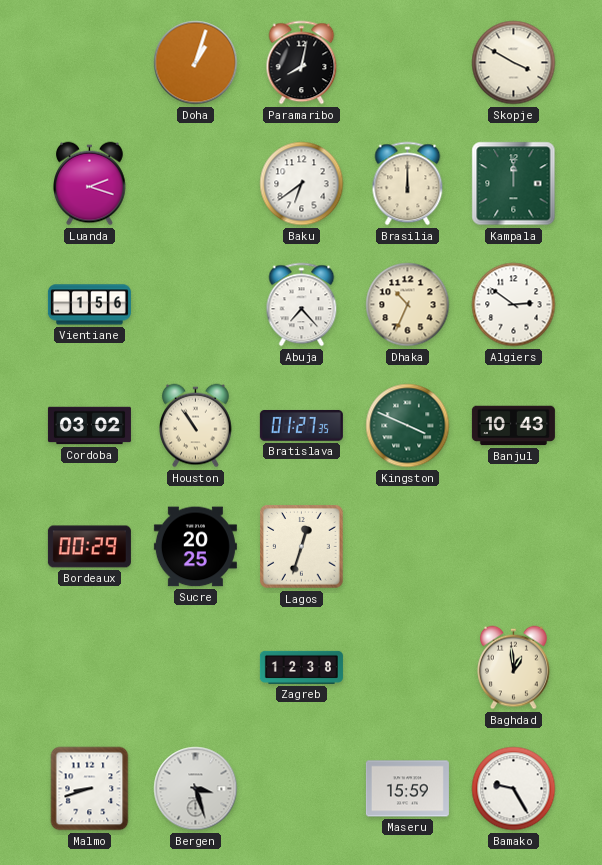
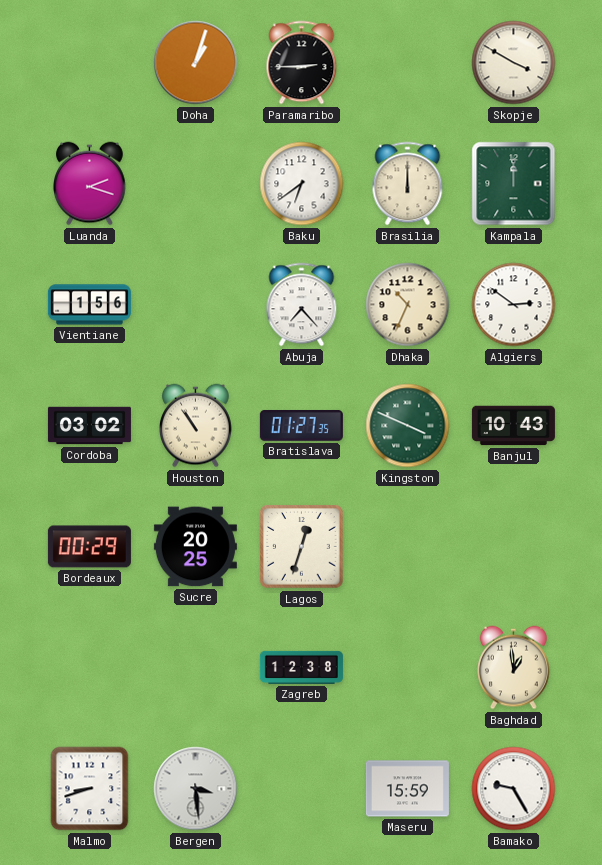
Paramaribo: 8:02 -> 2:45
Bergen: 3:27 -> 3:29
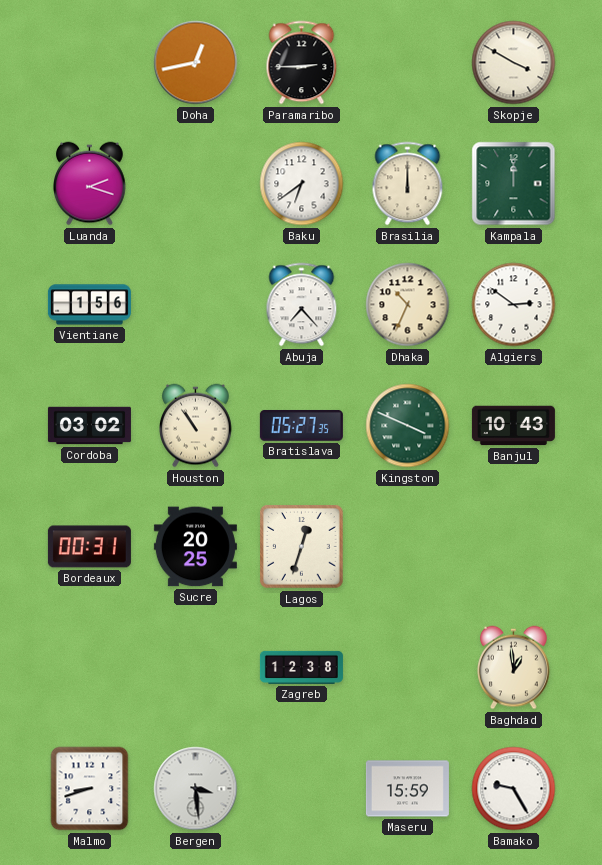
Doha: 1:03 -> 12:43
Bratislava: 01:27 -> 05:27
Bordeaux: 00:29 -> 00:31
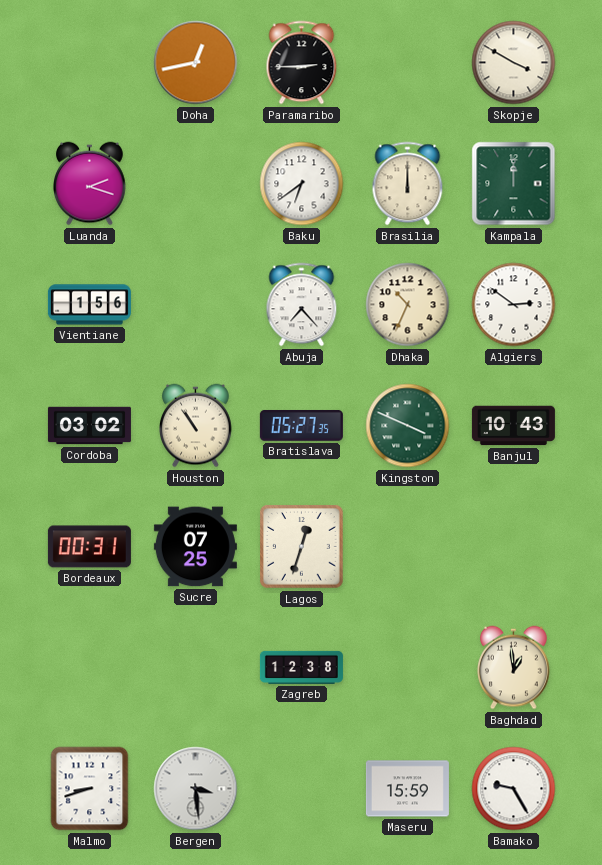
Sucre: 20:25 -> 07:25
